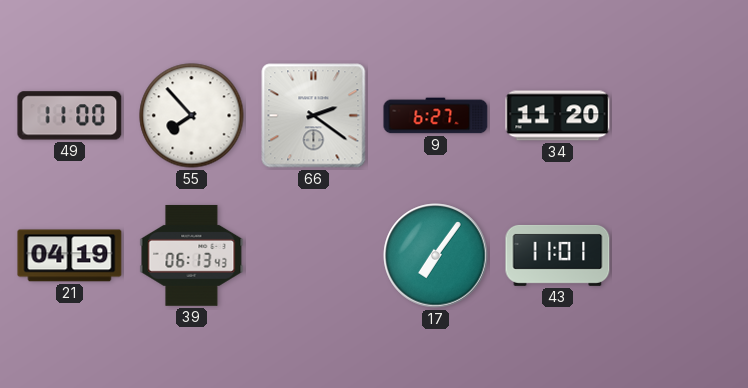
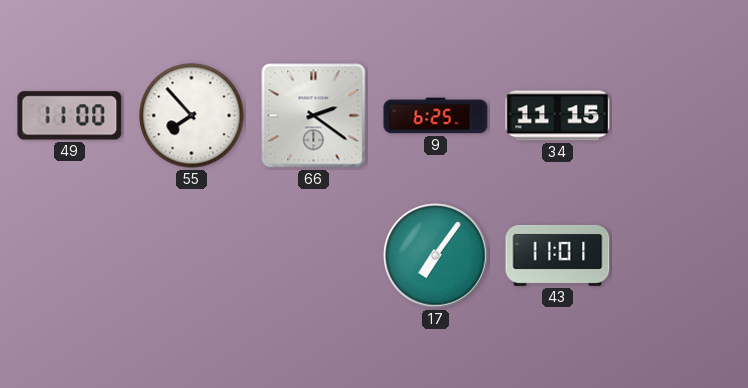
9: 6:27 -> 6:25
34: 11:20 -> 11:15
21: 04:19 -> none
39: 06:13 -> none
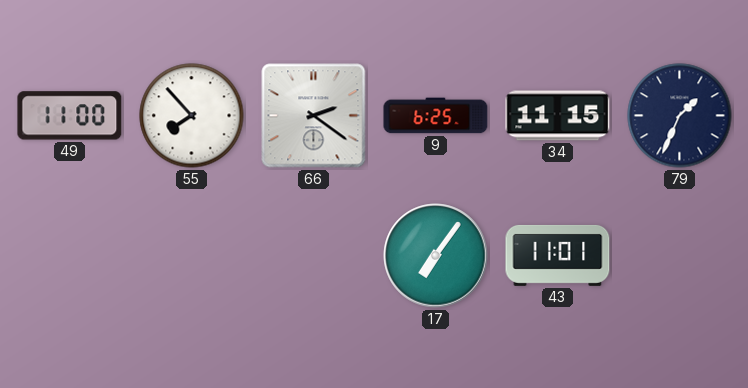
79: none -> 1:34
